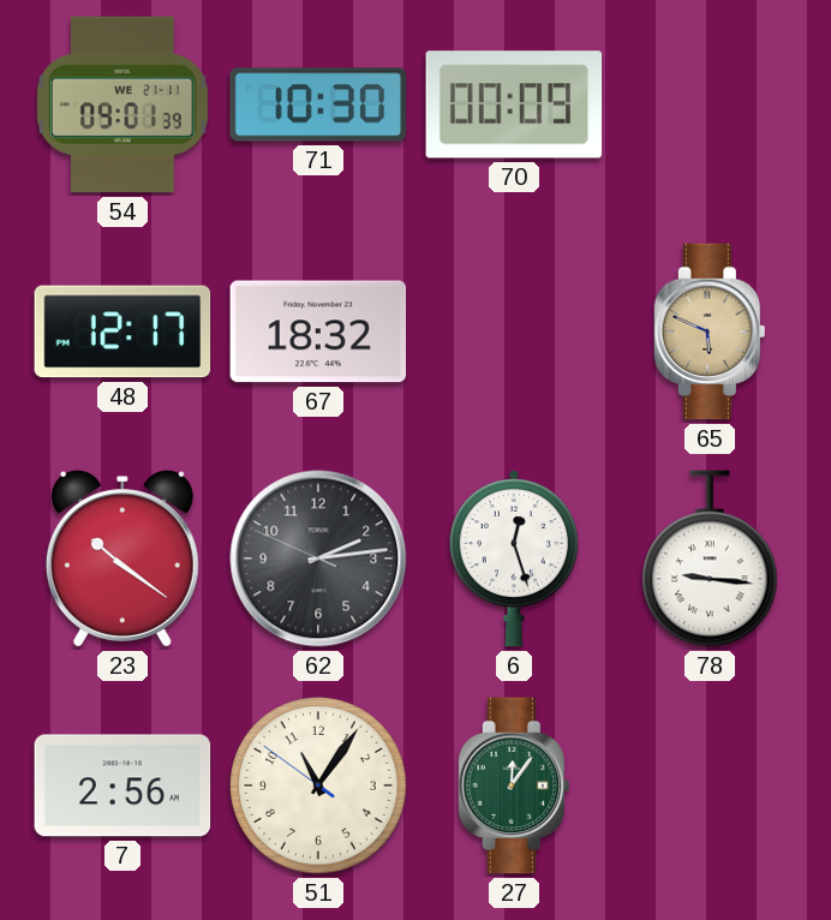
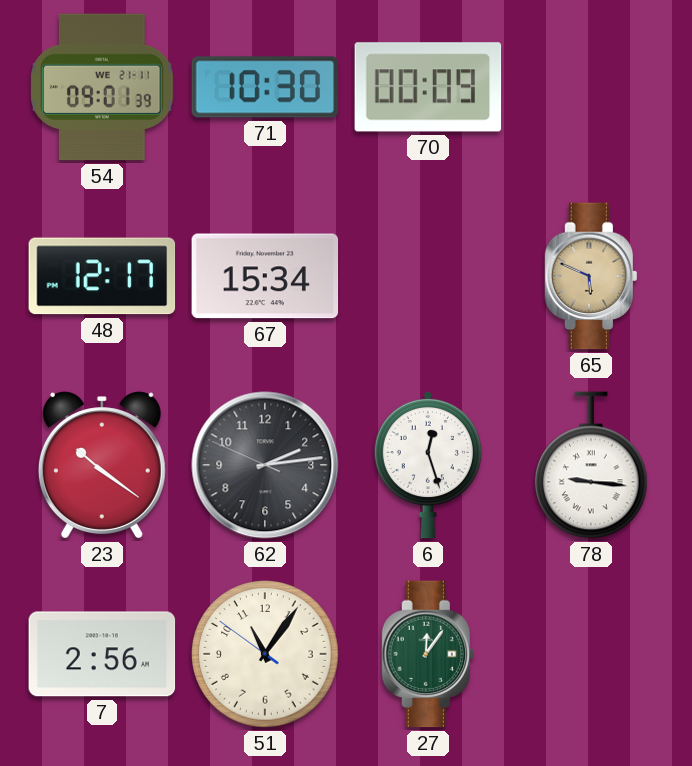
67: 18:32 -> 15:34
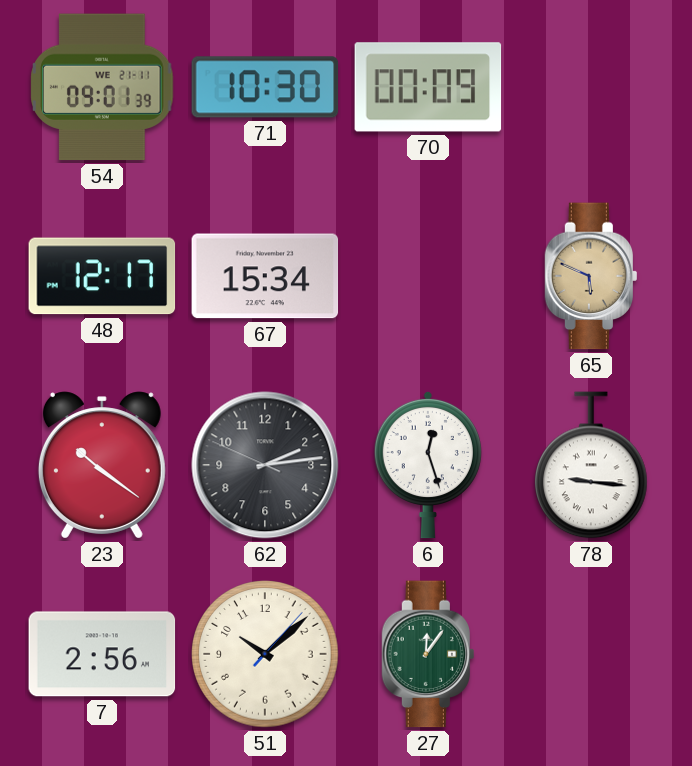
51: 11:05 -> 10:08
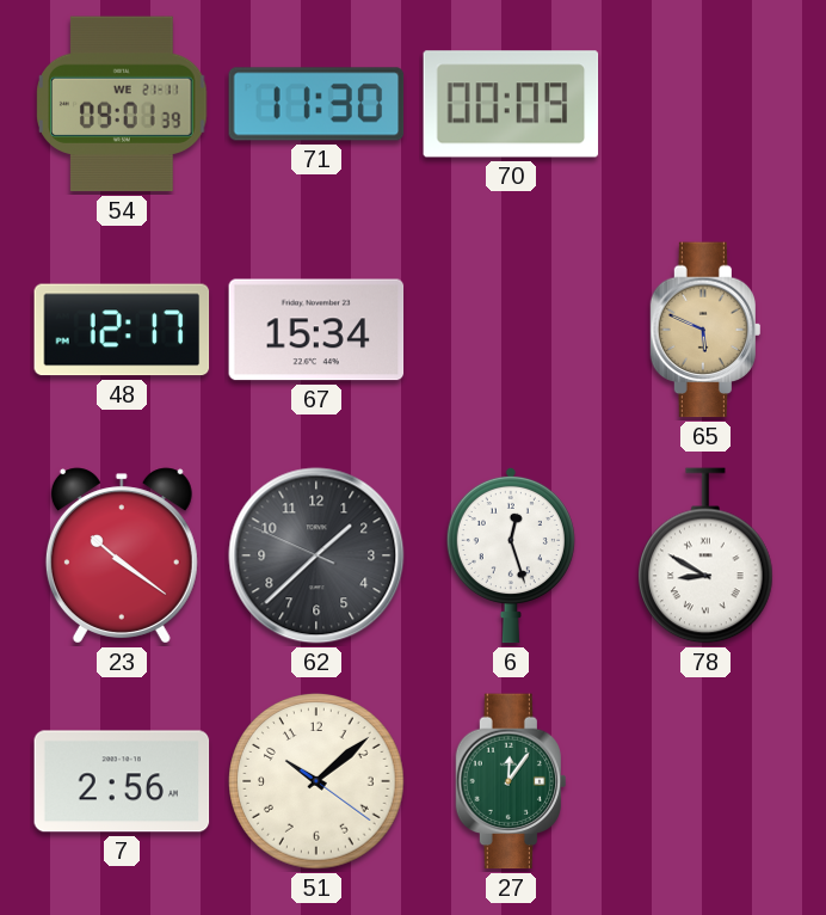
71: 10:30 -> 11:30
62: 2:13 -> 1:37
78: 9:16 -> 8:50
51: 10:08:07 -> 10:08:21
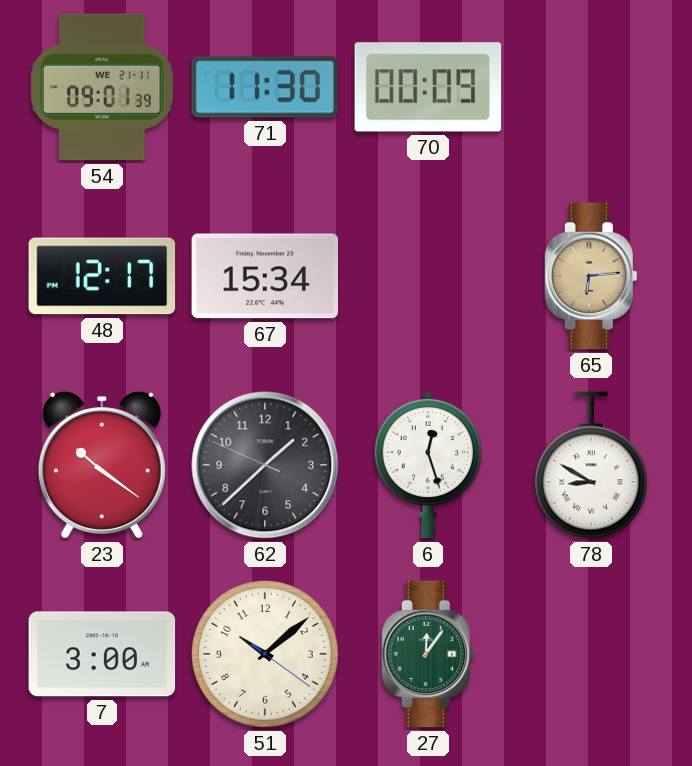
65: 5:49 -> 6:14
7: 2:56 -> 3:00
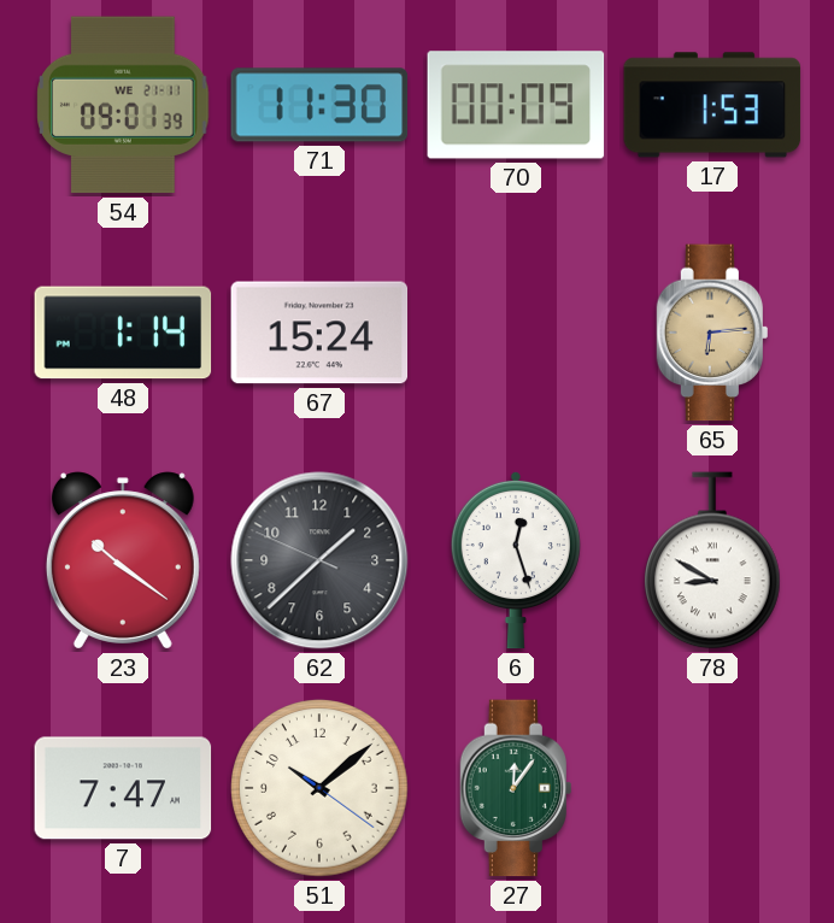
17: none -> 1:53
48: 12:17 -> 1:14
67: 15:34 -> 15:24
7: 3:00 -> 7:47
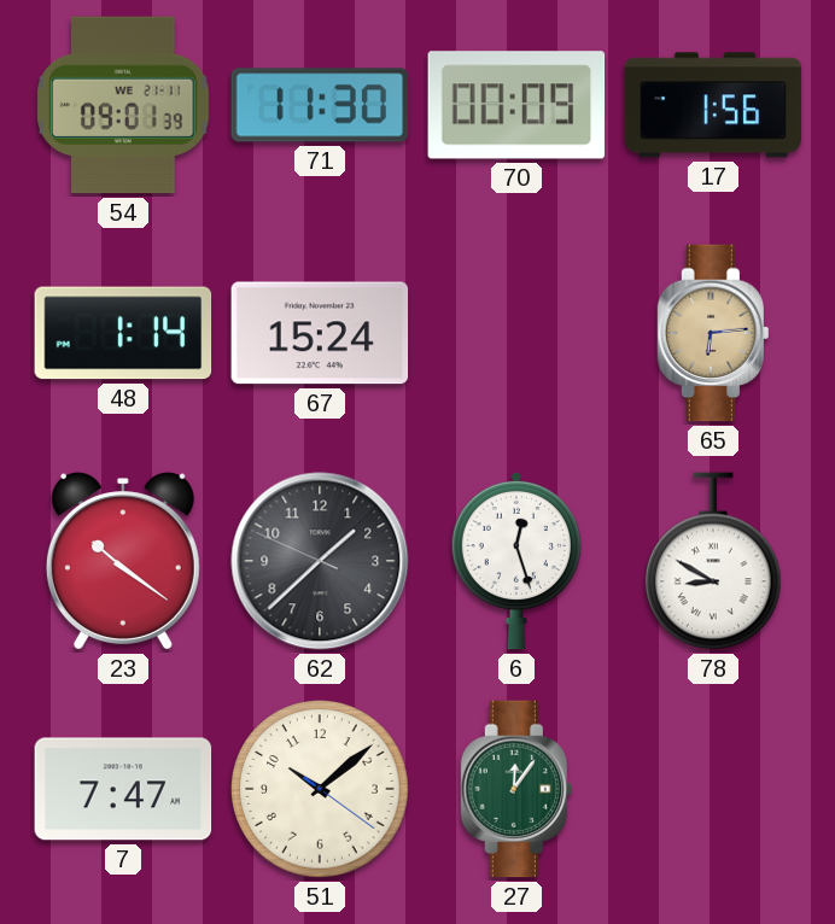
17: 1:53 -> 1:56
